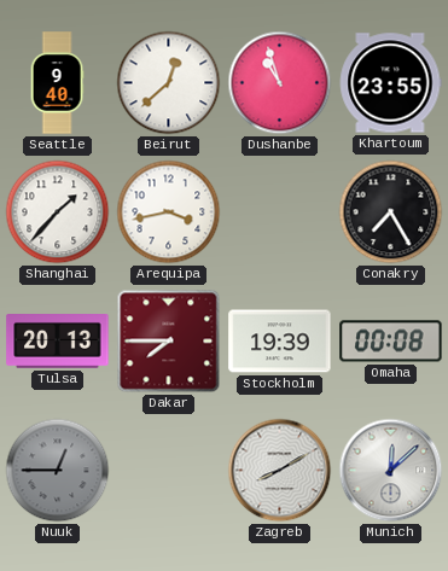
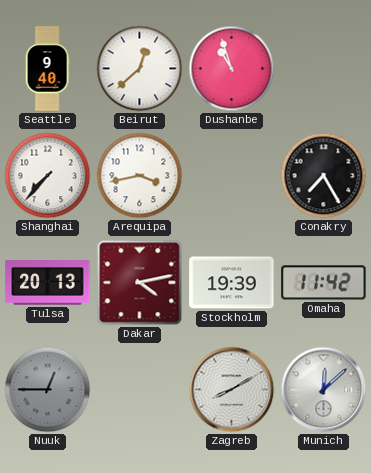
Khartoum: 23:55 -> none
Shanghai: 1:37 -> 7:37
Dakar: 7:45 -> 4:13
Omaha: 00:08 -> 11:42
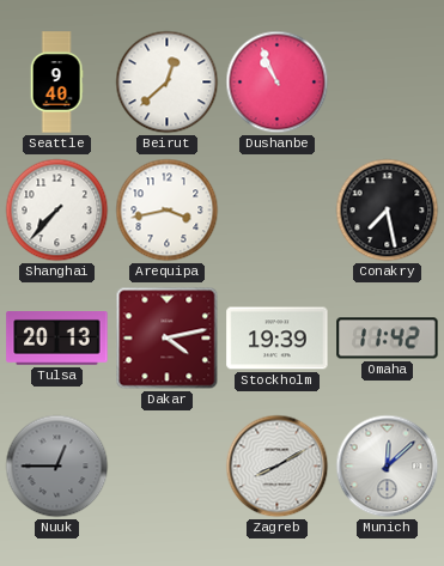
Dushanbe: 10:57 -> 10:56
Conakry: 7:25 -> 7:28
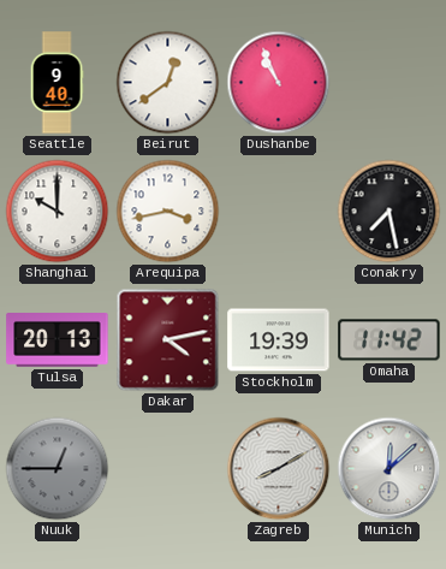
Beirut: 12:38 -> 12:39
Shanghai: 7:37 -> 10:00
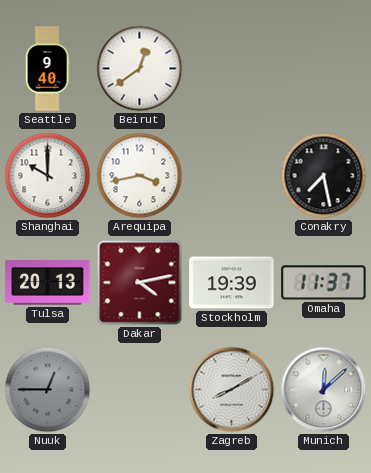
Dushanbe: 10:56 -> none
Omaha: 11:42 -> 11:37
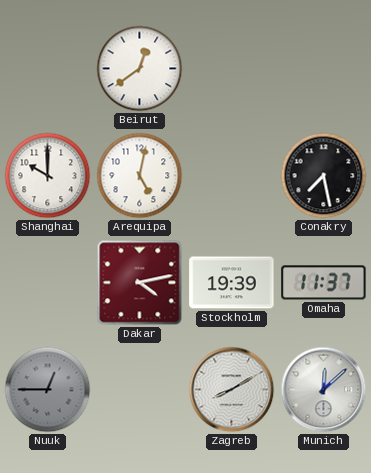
Seattle: 9:40 -> none
Arequipa: 3:43 -> 5:02
Tulsa: 20:13 -> none
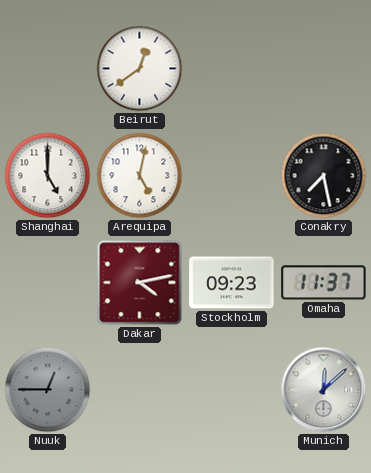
Shanghai: 10:00 -> 5:00
Stockholm: 19:39 -> 09:23
Zagreb: 8:10 -> none
